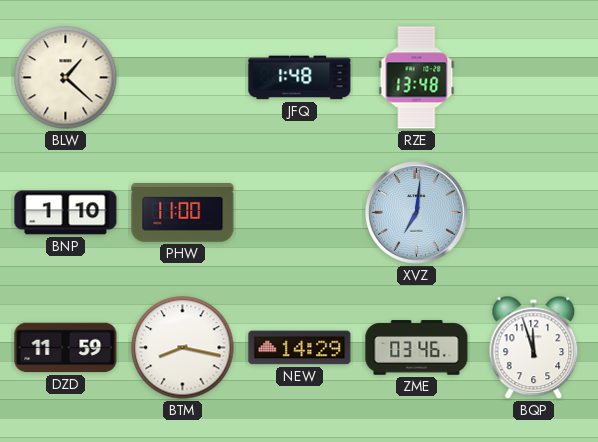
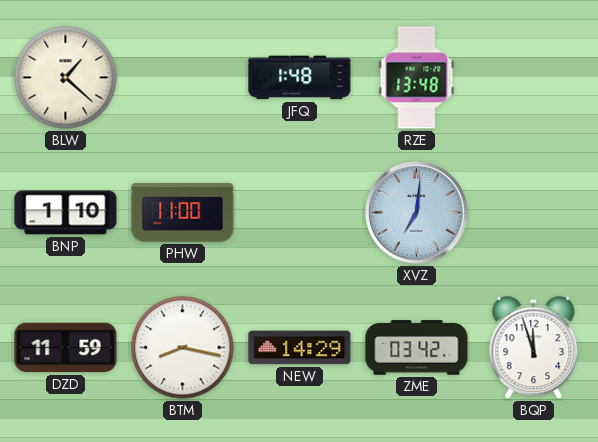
ZME: 03:46 -> 03:42
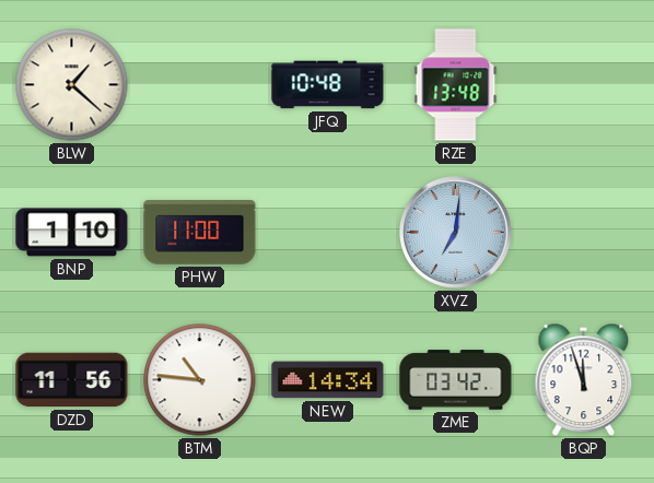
JFQ: 1:48 -> 10:48
DZD: 11:59 -> 11:56
BTM: 8:17 -> 10:46
NEW: 14:29 -> 14:34
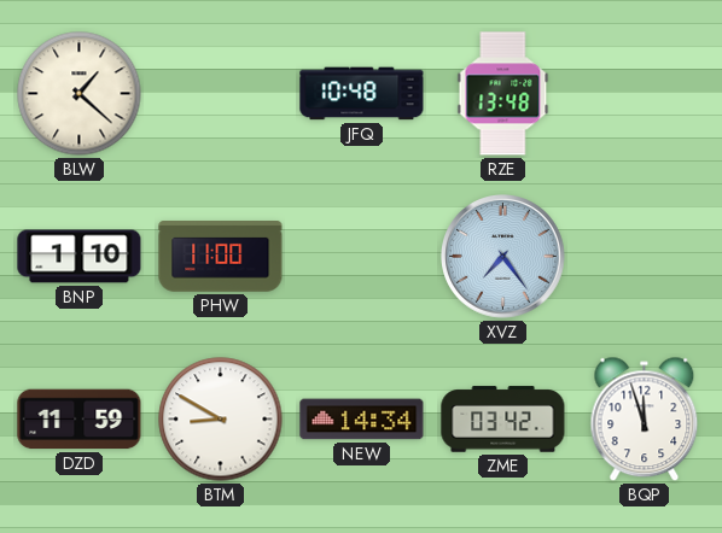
XVZ: 7:01 -> 7:24
DZD: 11:56 -> 11:59
BTM: 10:46 -> 8:50
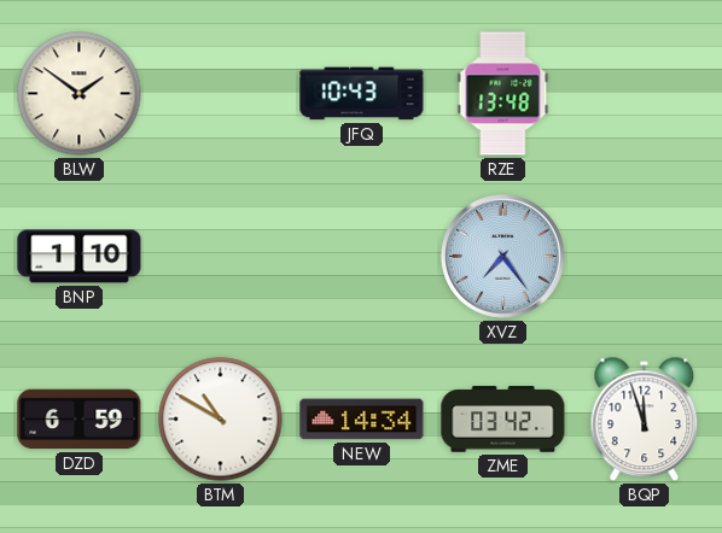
BLW: 1:22 -> 1:51
JFQ: 10:48 -> 10:43
PHW: 11:00 -> none
DZD: 11:59 -> 6:59
BTM: 8:50 -> 10:50
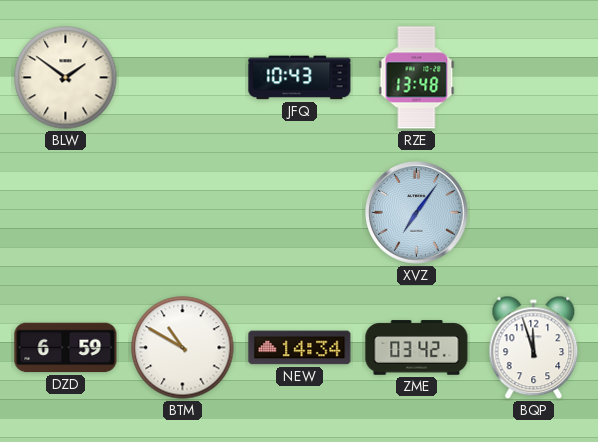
BNP: 1:10 -> none
XVZ: 7:24 -> 7:06
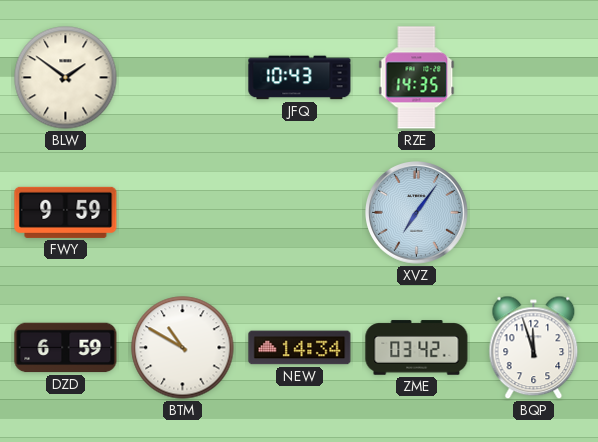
RZE: 13:48 -> 14:35
FWY: none -> 9:59
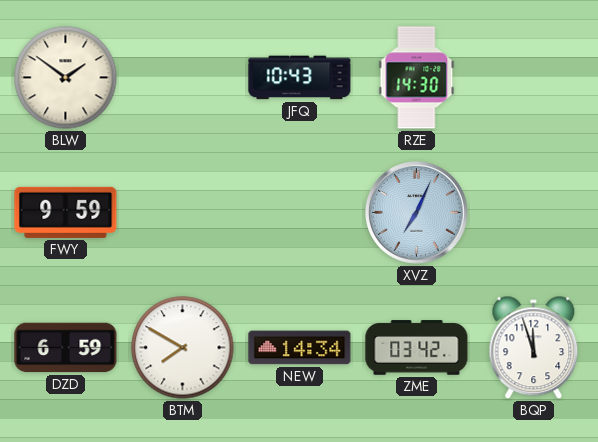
RZE: 14:35 -> 14:30
XVZ: 7:06 -> 7:04
BTM: 10:50 -> 7:50
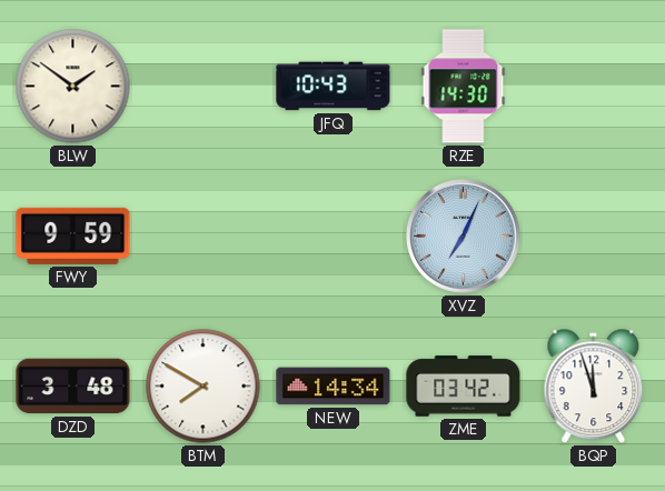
DZD: 6:59 -> 3:48
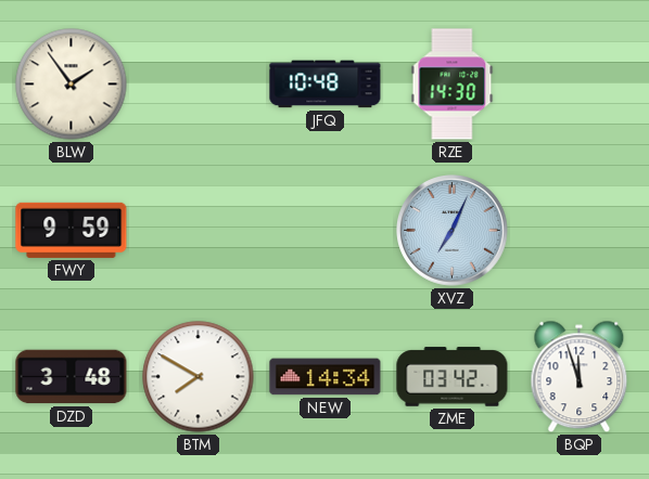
BLW: 1:51 -> 1:54
JFQ: 10:43 -> 10:48
